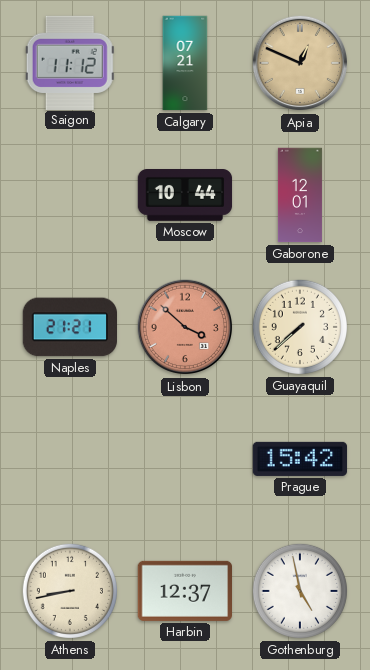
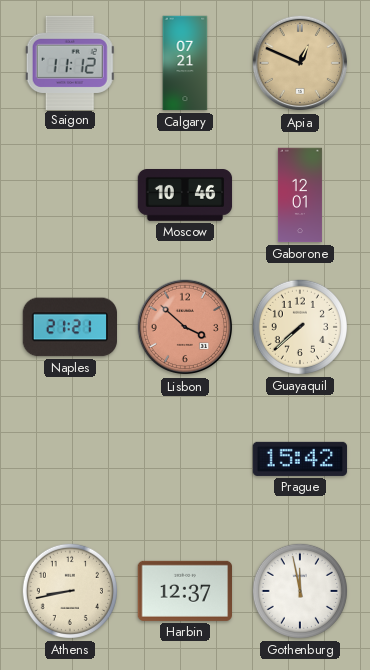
Moscow: 10:44 -> 10:46
Gothenburg: 4:58 -> 11:58
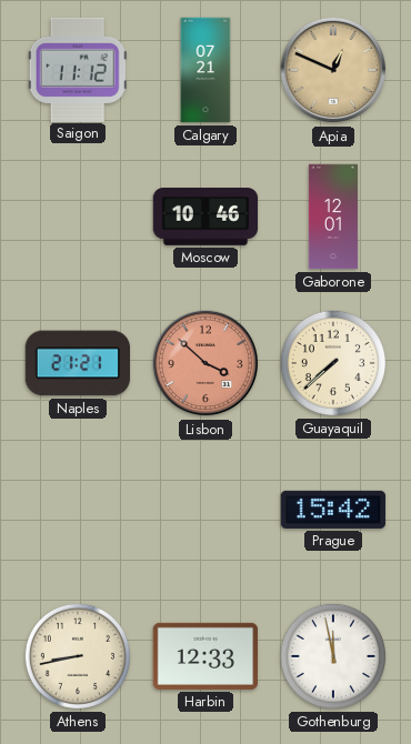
Harbin: 12:37 -> 12:33
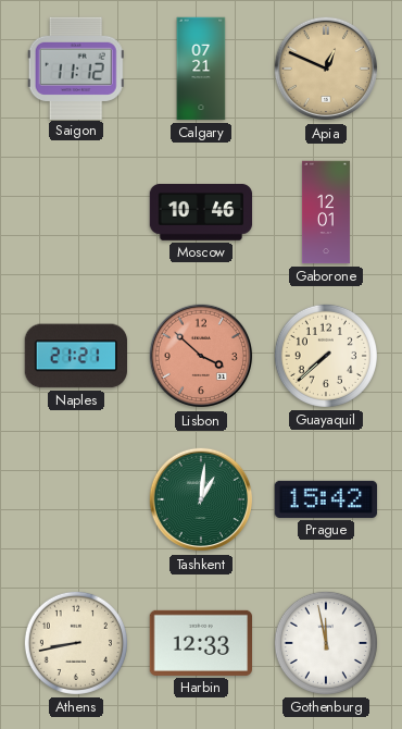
Tashkent: none -> 1:01
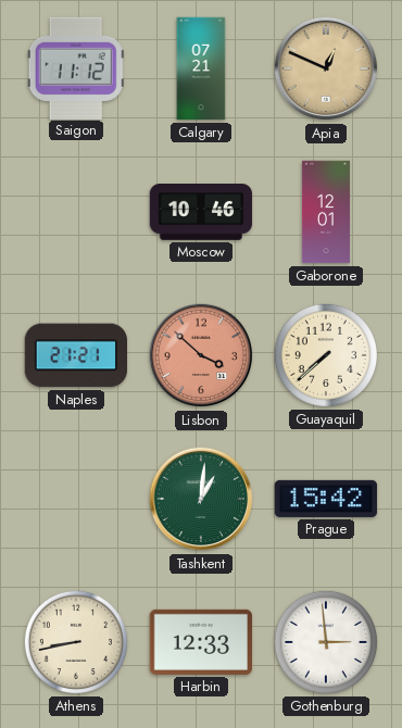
Gothenburg: 11:58 -> 2:59
